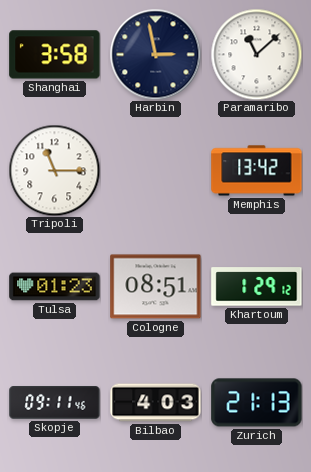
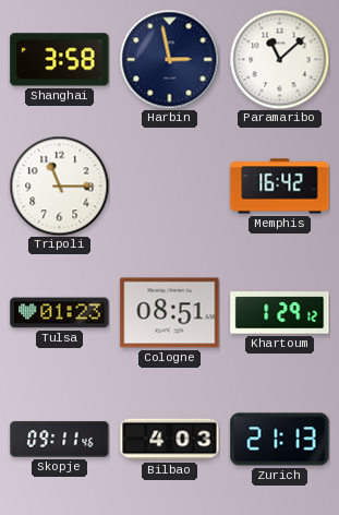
Memphis: 13:42 -> 16:42
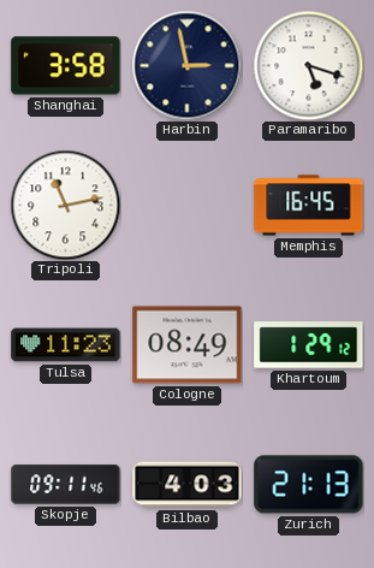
Paramaribo: 11:08 -> 5:18
Tripoli: 11:15 -> 11:13
Memphis: 16:42 -> 16:45
Tulsa: 01:23 -> 11:23
Cologne: 08:51 -> 08:49
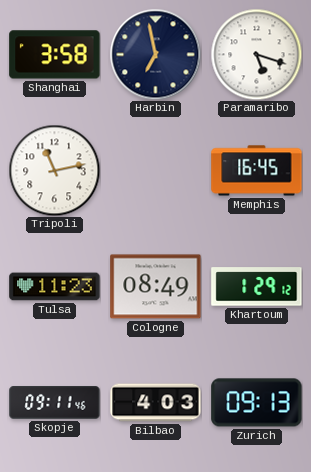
Harbin: 2:58 -> 6:58
Zurich: 21:13 -> 09:13
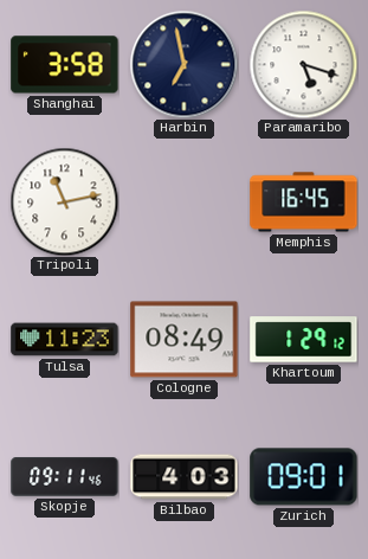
Zurich: 09:13 -> 09:01
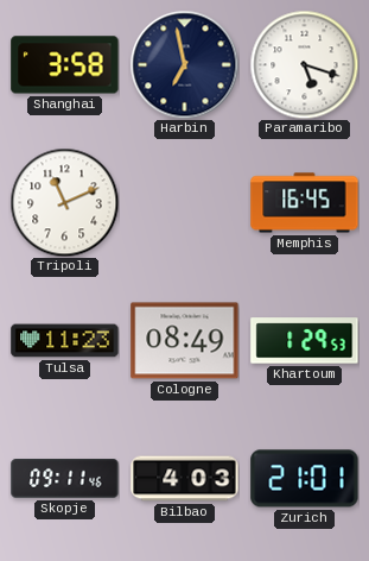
Tripoli: 11:13 -> 11:11
Khartoum: 1:29:12 -> 1:29:53
Zurich: 09:01 -> 21:01
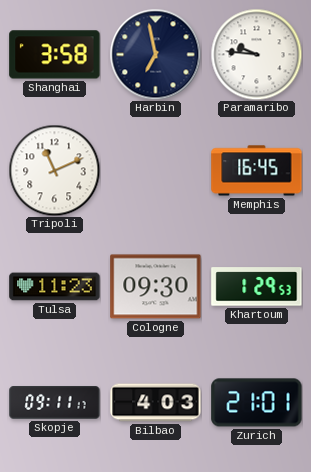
Paramaribo: 5:18 -> 9:46
Cologne: 08:49 -> 09:30
Skopje: 09:11:46 -> 09:11:17
